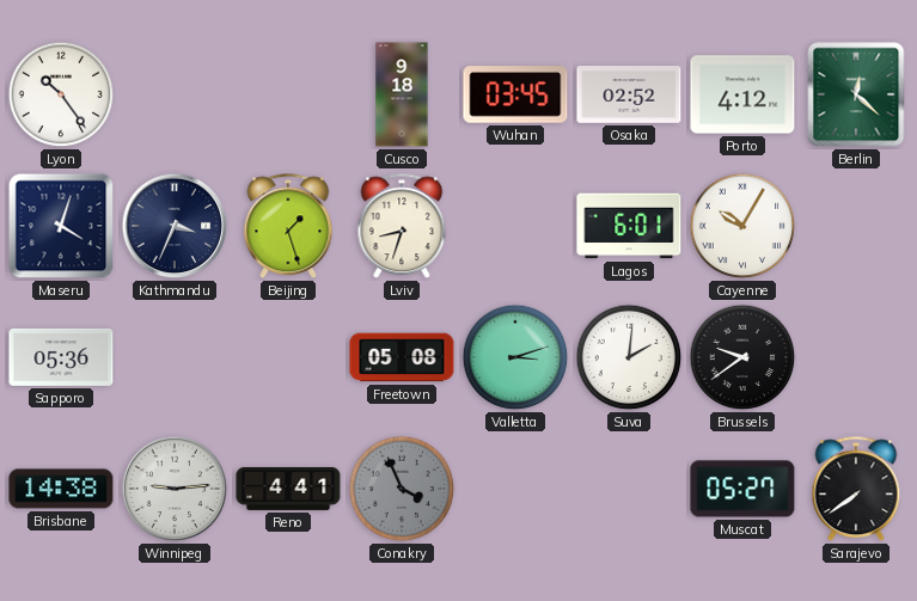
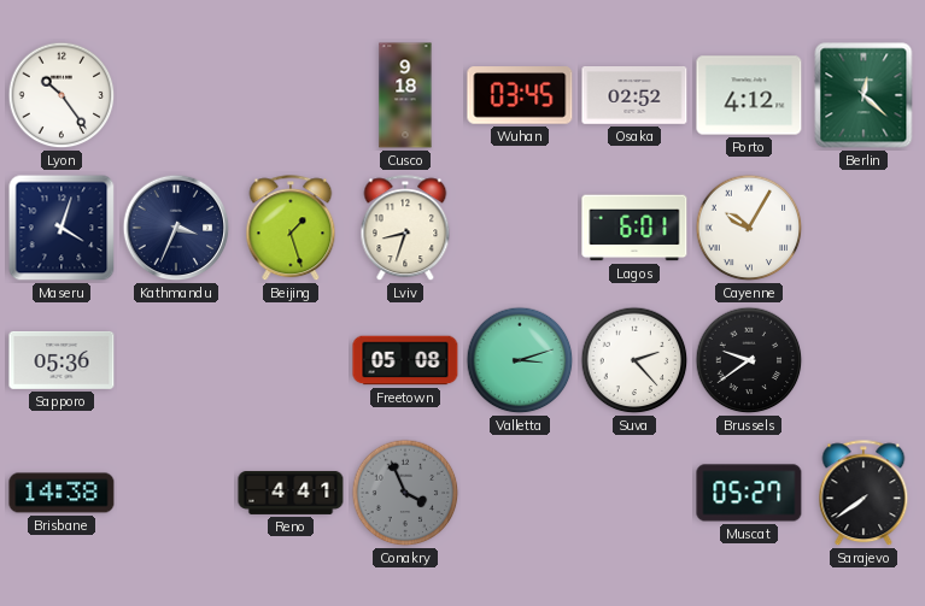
Suva: 2:01 -> 2:23
Winnipeg: 9:14 -> none
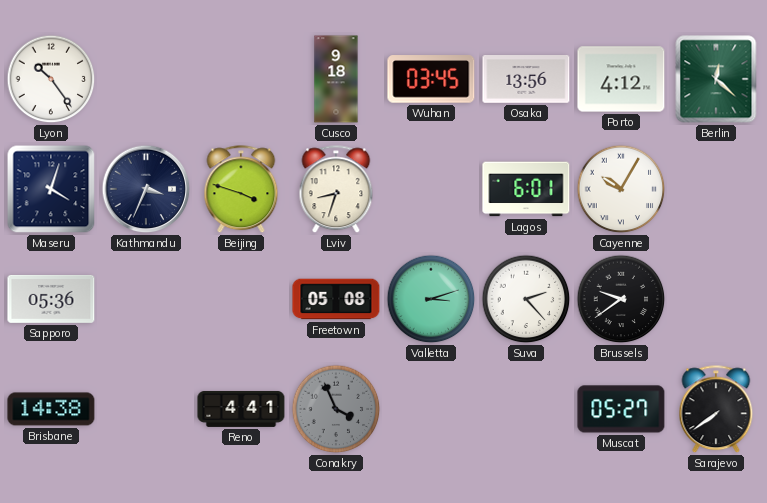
Osaka: 02:52 -> 13:56
Beijing: 1:27 -> 3:48
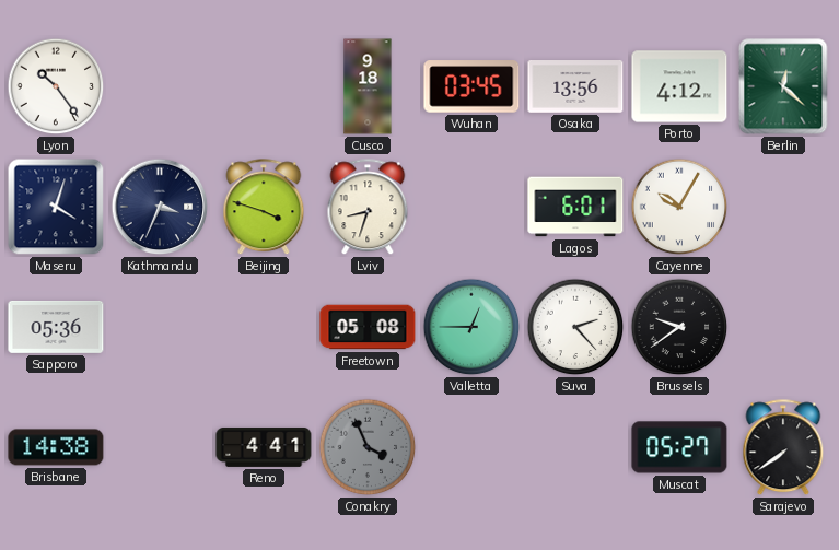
Valletta: 3:12 -> 12:45
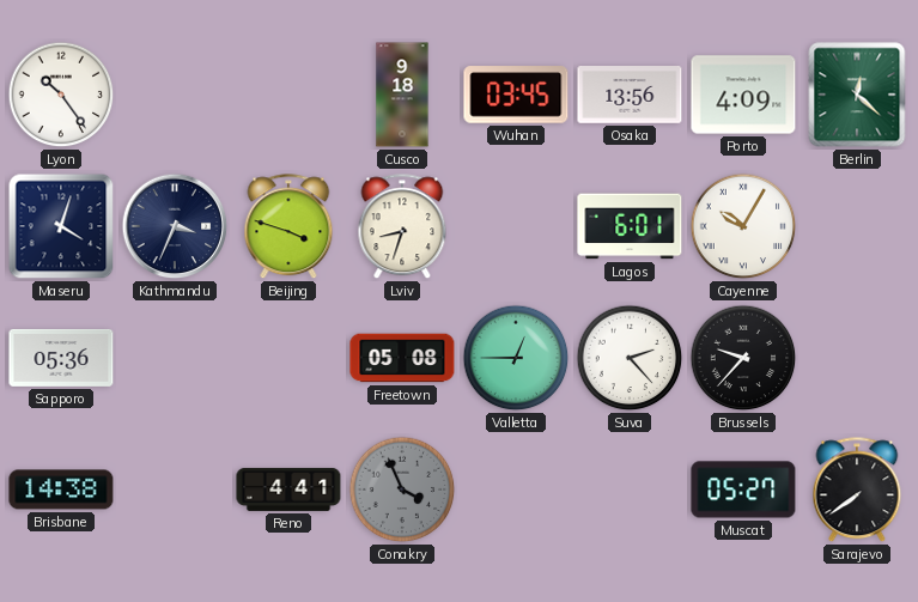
Porto: 4:12 -> 4:09
Brussels: 9:39 -> 9:37
